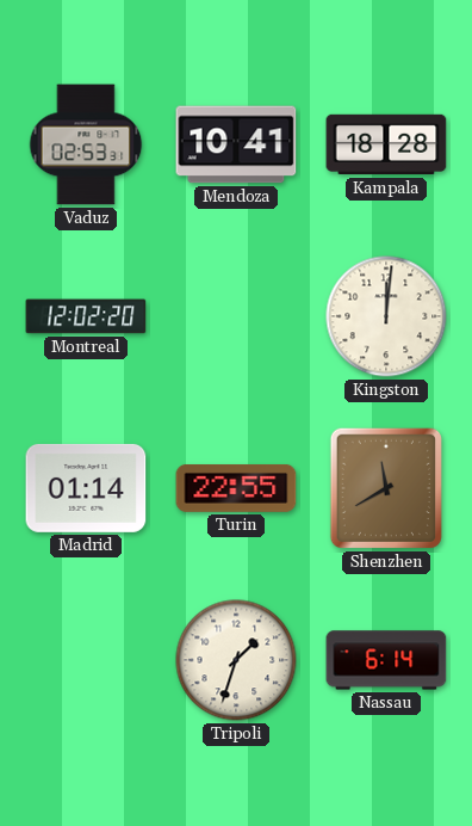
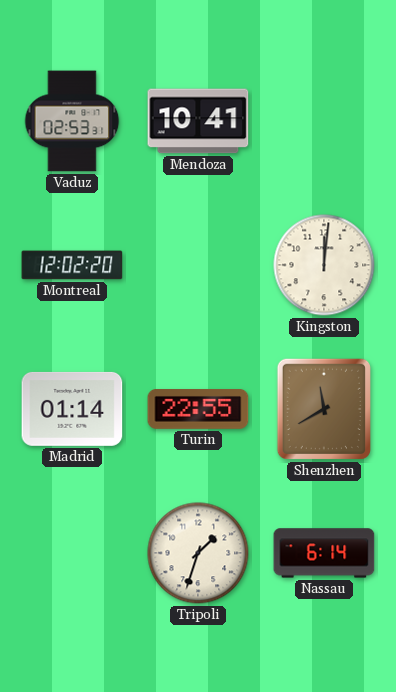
Kampala: 18:28 -> none
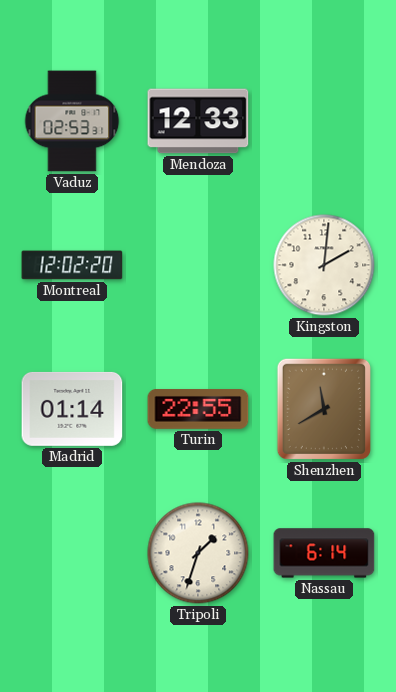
Mendoza: 10:41 -> 12:33
Kingston: 12:01 -> 2:01
